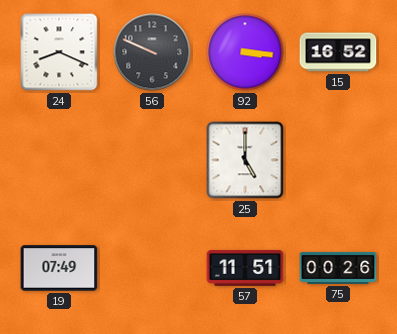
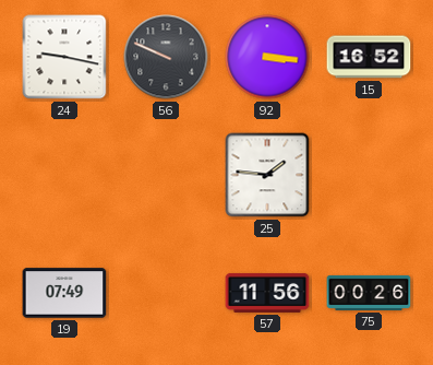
24: 8:19 -> 9:17
25: 5:00 -> 1:46
57: 11:51 -> 11:56
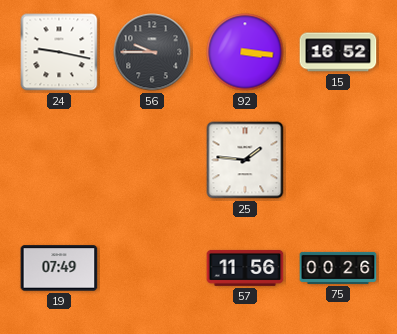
56: 9:49 -> 9:45
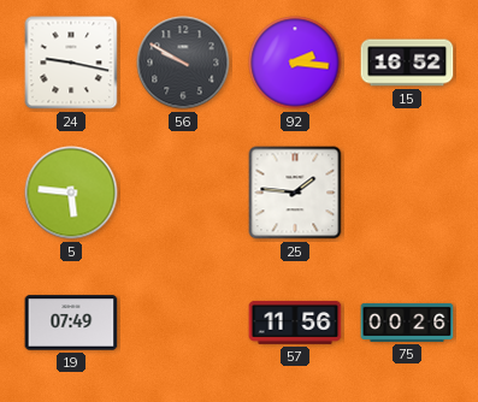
56: 9:45 -> 9:50
92: 3:16 -> 2:16
5: none -> 5:46
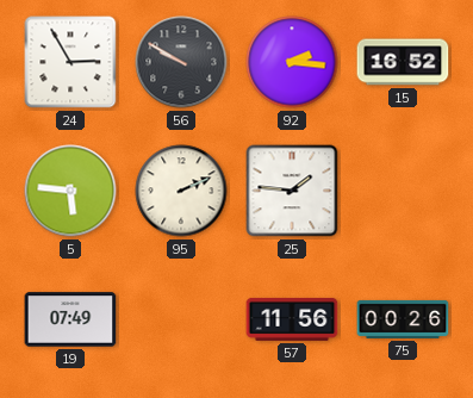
24: 9:17 -> 2:55
95: none -> 2:11
